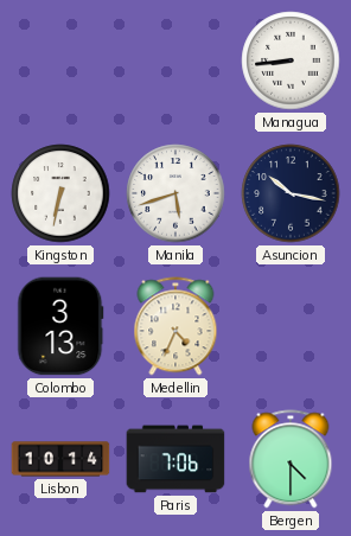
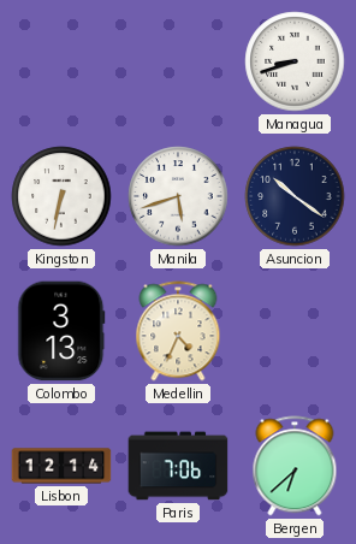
Managua: 8:44 -> 8:42
Asuncion: 10:17 -> 10:21
Lisbon: 10:14 -> 12:14
Bergen: 4:30 -> 6:38
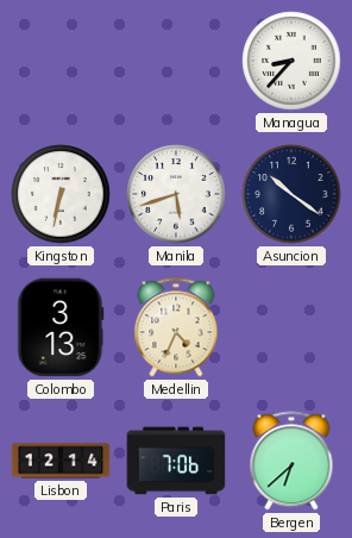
Managua: 8:42 -> 8:37
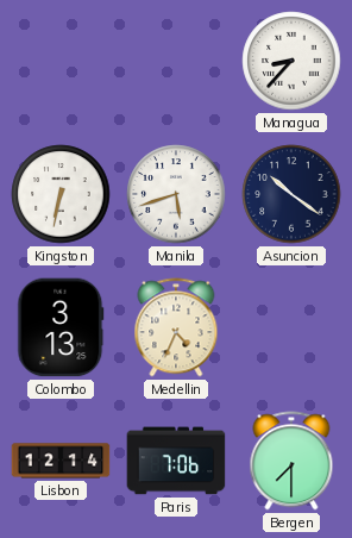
Bergen: 6:38 -> 7:30
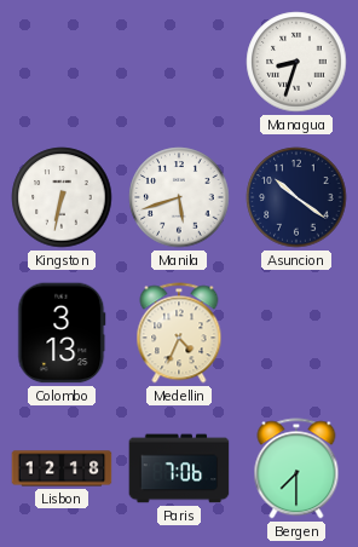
Managua: 8:37 -> 8:33
Lisbon: 12:14 -> 12:18
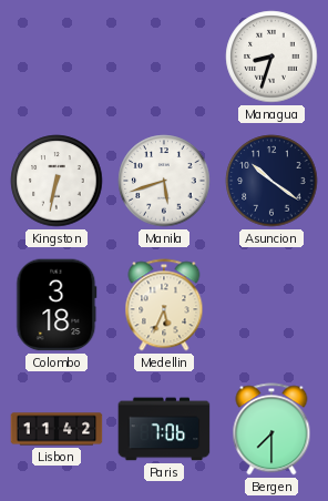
Colombo: 3:13 -> 3:18
Medellin: 4:34 -> 5:34
Lisbon: 12:18 -> 11:42
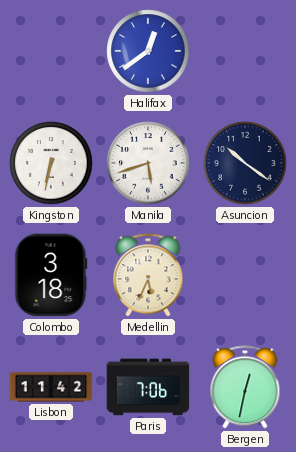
Halifax: none -> 12:39
Managua: 8:33 -> none
Bergen: 7:30 -> 12:32
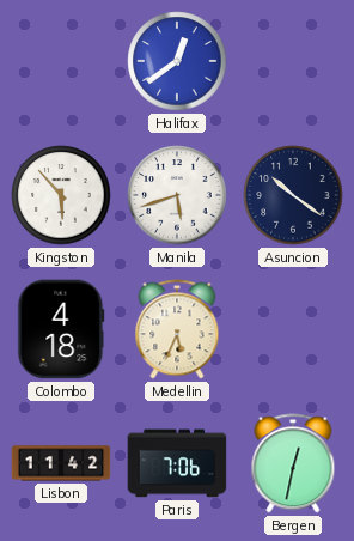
Kingston: 6:32 -> 5:53
Colombo: 3:18 -> 4:18
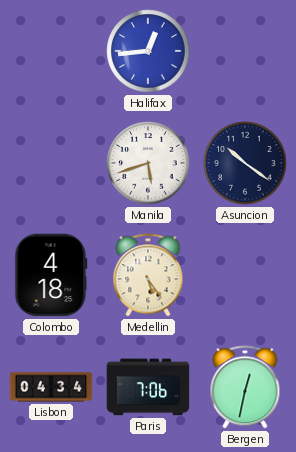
Halifax: 12:39 -> 12:44
Kingston: 5:53 -> none
Medellin: 5:34 -> 5:24
Lisbon: 11:42 -> 04:34
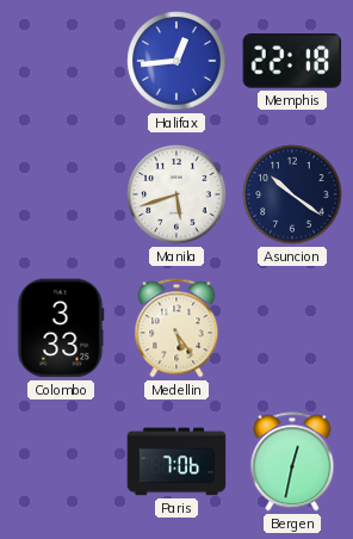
Memphis: none -> 22:18
Colombo: 4:18 -> 3:33
Lisbon: 04:34 -> none
